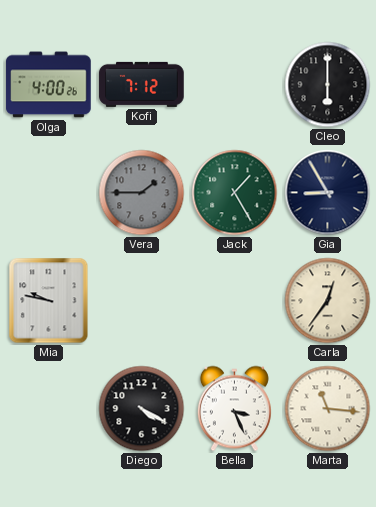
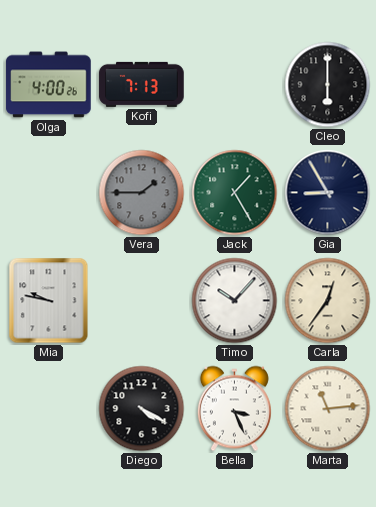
Kofi: 7:12 -> 7:13
Timo: none -> 10:07
Marta: 11:16 -> 11:14
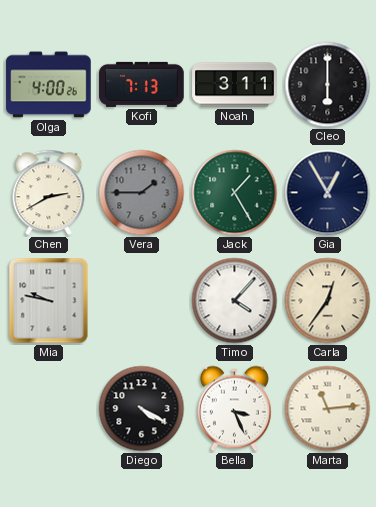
Noah: none -> 3:11
Chen: none -> 2:40
Gia: 8:55 -> 12:55
Timo: 10:07 -> 4:07
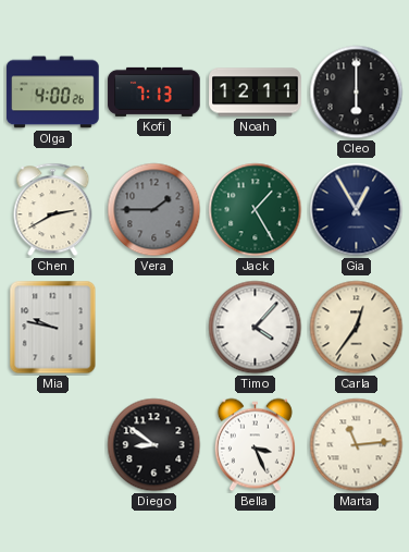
Noah: 3:11 -> 12:11
Diego: 4:20 -> 8:51
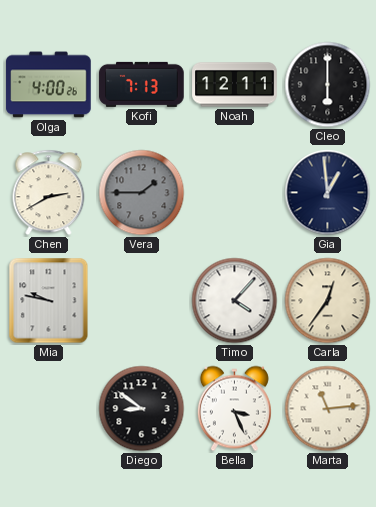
Jack: 1:25 -> none
Gia: 12:55 -> 12:59
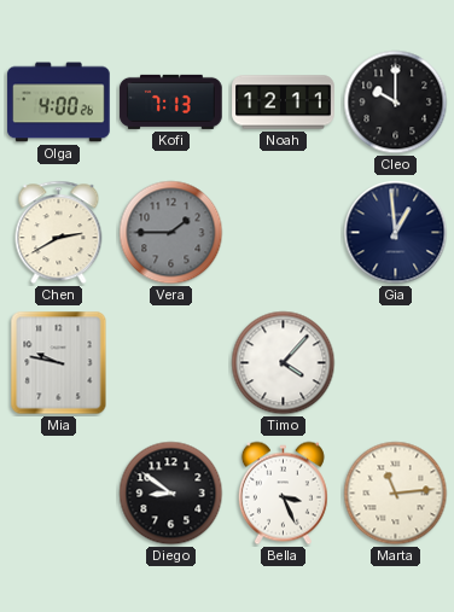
Cleo: 6:00 -> 10:00
Carla: 12:36 -> none
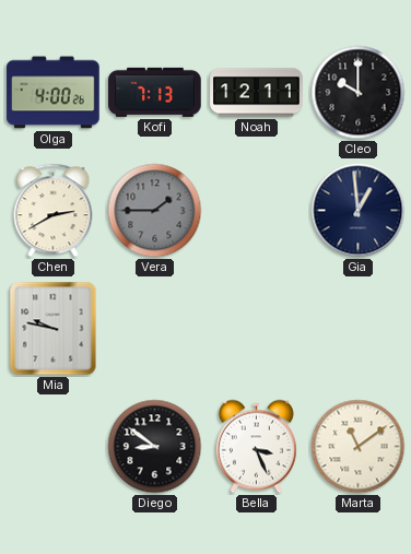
Timo: 4:07 -> none
Marta: 11:14 -> 11:09
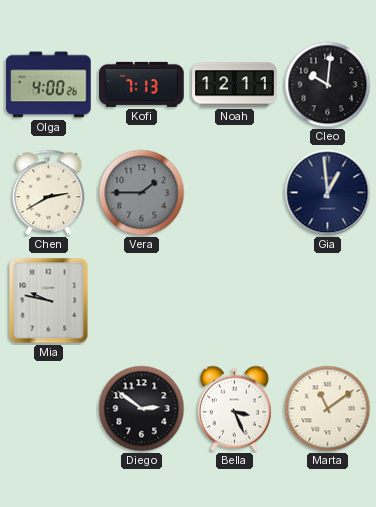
Cleo: 10:00 -> 10:01
Diego: 8:51 -> 2:51
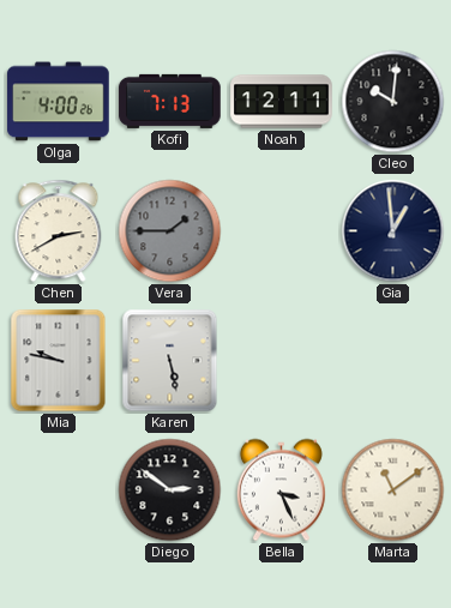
Karen: none -> 5:28
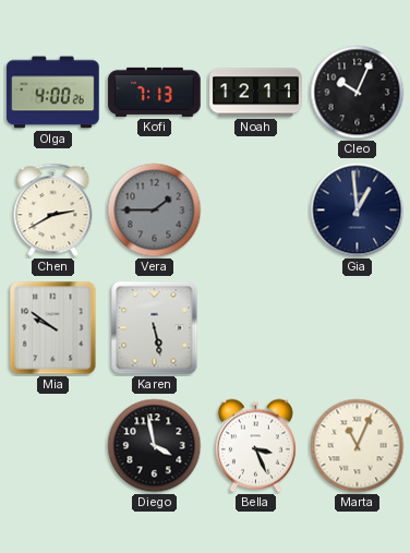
Cleo: 10:01 -> 10:04
Mia: 9:47 -> 9:51
Diego: 2:51 -> 3:58
Marta: 11:09 -> 11:04
